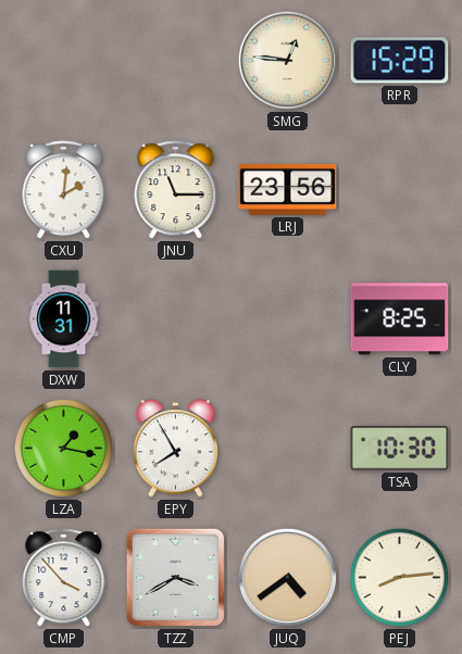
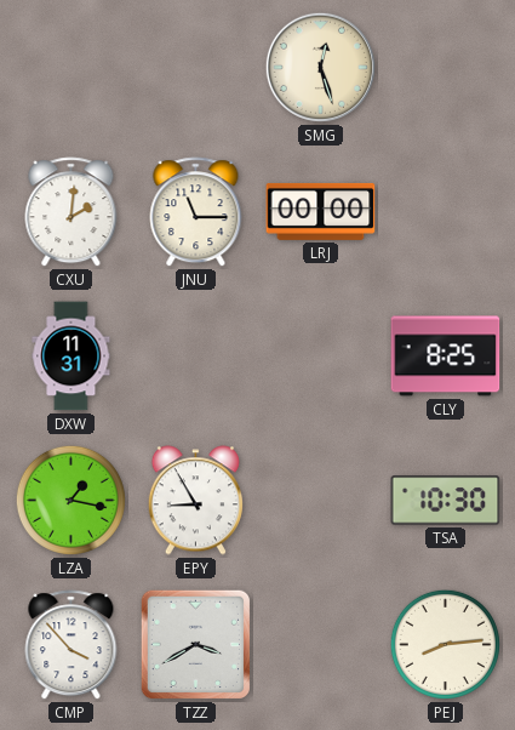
SMG: 12:46 -> 12:27
RPR: 15:29 -> none
LRJ: 23:56 -> 00:00
EPY: 7:55 -> 8:55
JUQ: 4:39 -> none
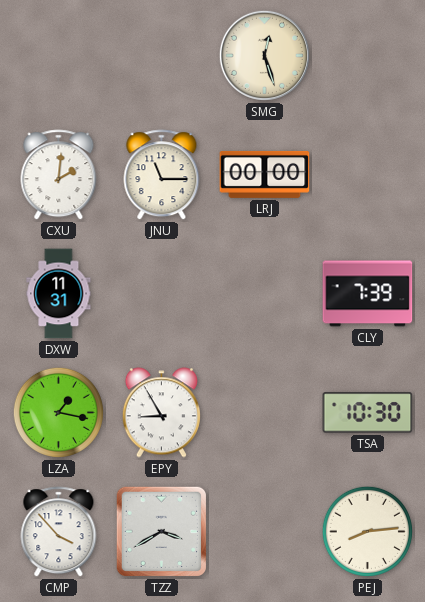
CLY: 8:25 -> 7:39
